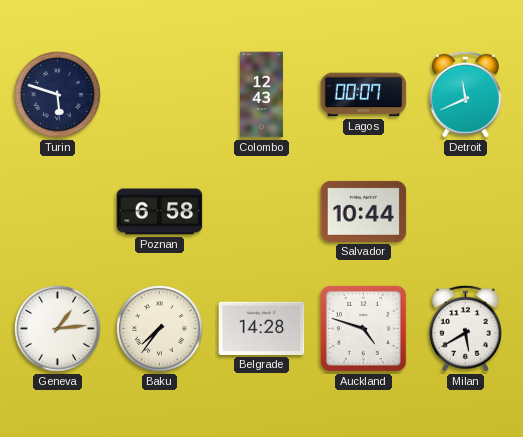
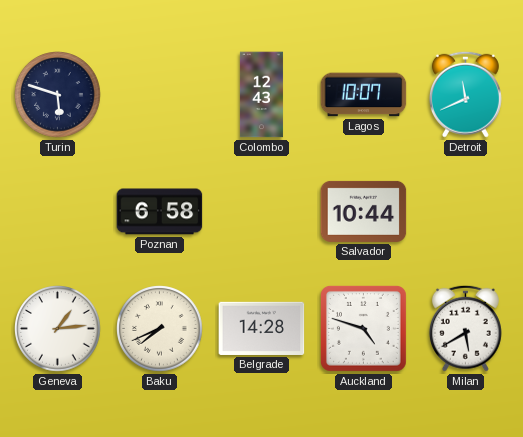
Lagos: 00:07 -> 10:07
Baku: 7:36 -> 7:41
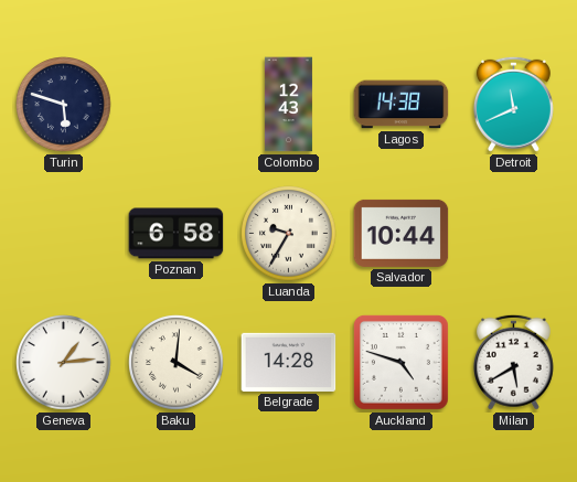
Lagos: 10:07 -> 14:38
Luanda: none -> 9:35
Baku: 7:41 -> 4:01
